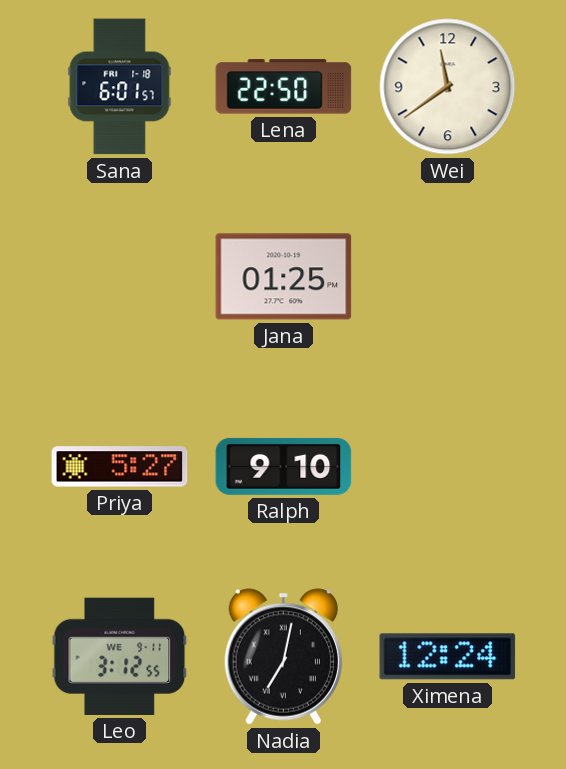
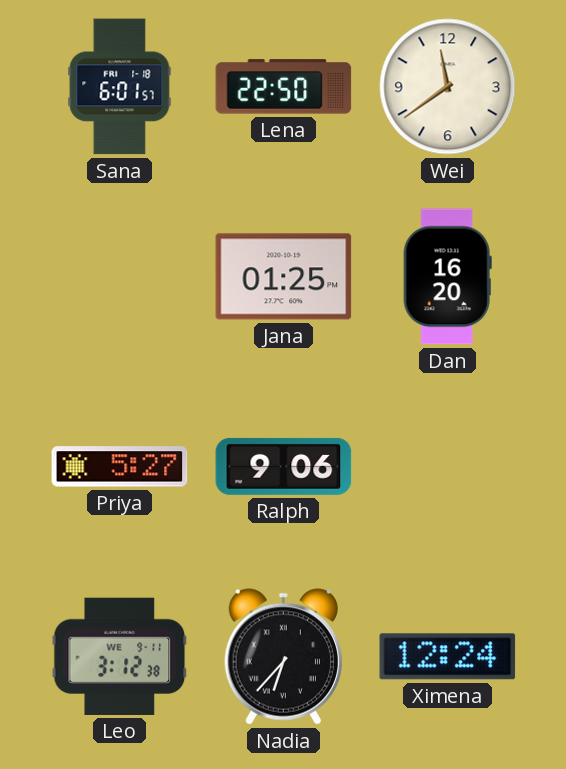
Dan: none -> 16:20
Ralph: 9:10 -> 9:06
Leo: 3:12:55 -> 3:12:38
Nadia: 7:02 -> 6:37
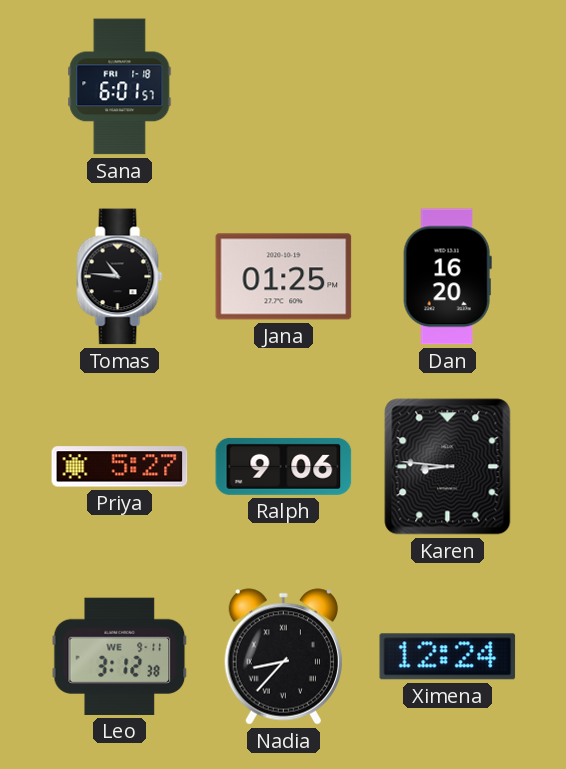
Lena: 22:50 -> none
Wei: 11:39 -> none
Tomas: none -> 10:46
Karen: none -> 8:46
Nadia: 6:37 -> 8:37
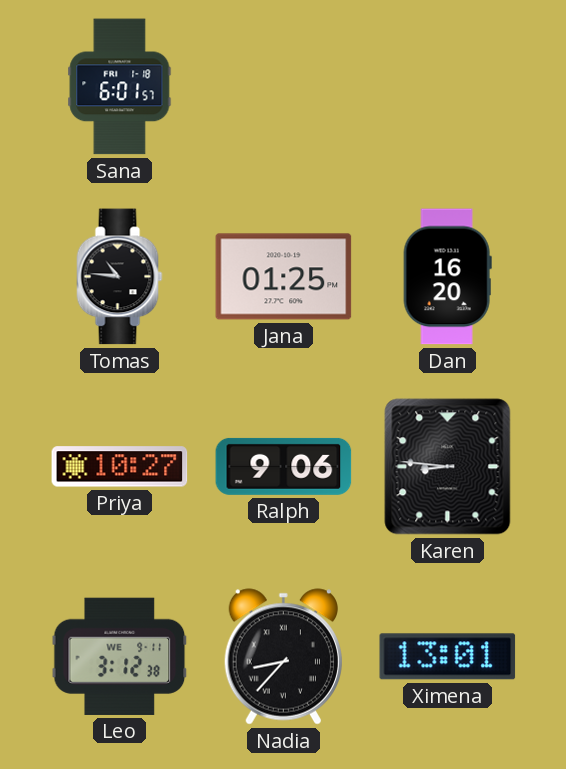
Priya: 5:27 -> 10:27
Ximena: 12:24 -> 13:01
